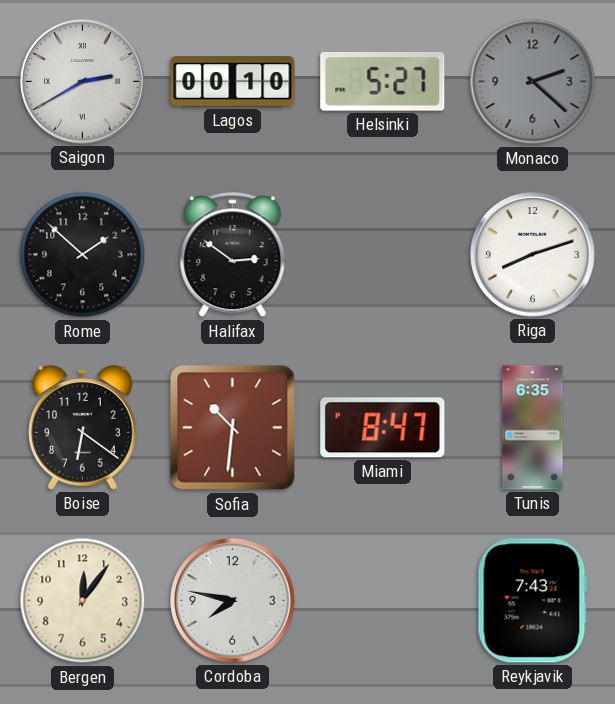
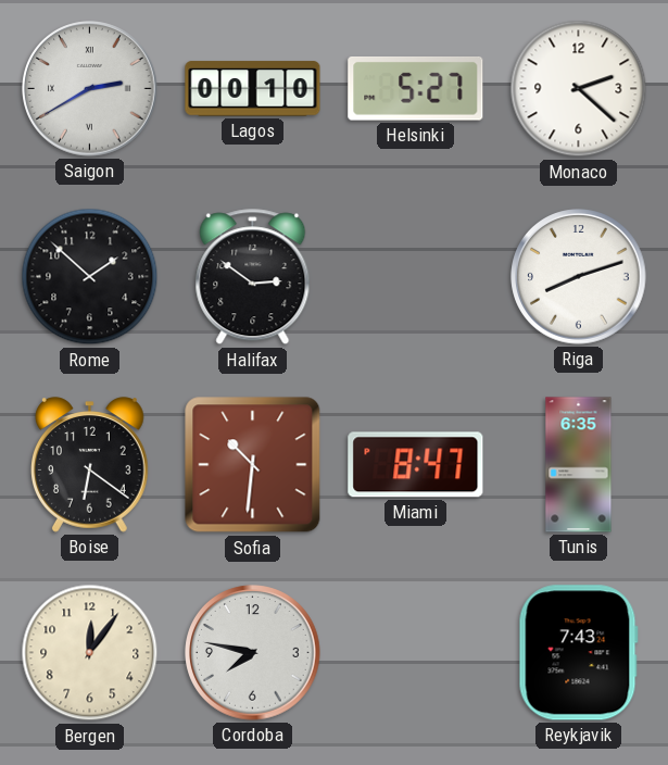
Monaco dial: grey -> white
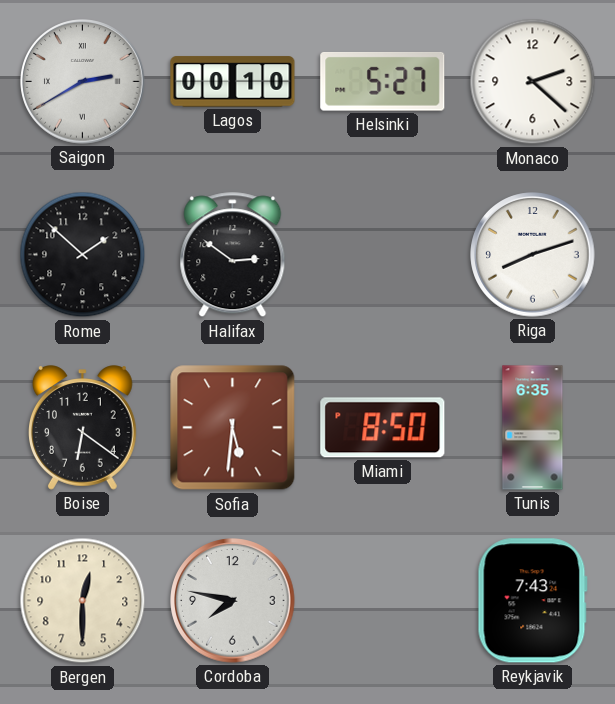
Sofia: 10:31 -> 5:31
Miami: 8:47 -> 8:50
Bergen: 12:06 -> 12:30
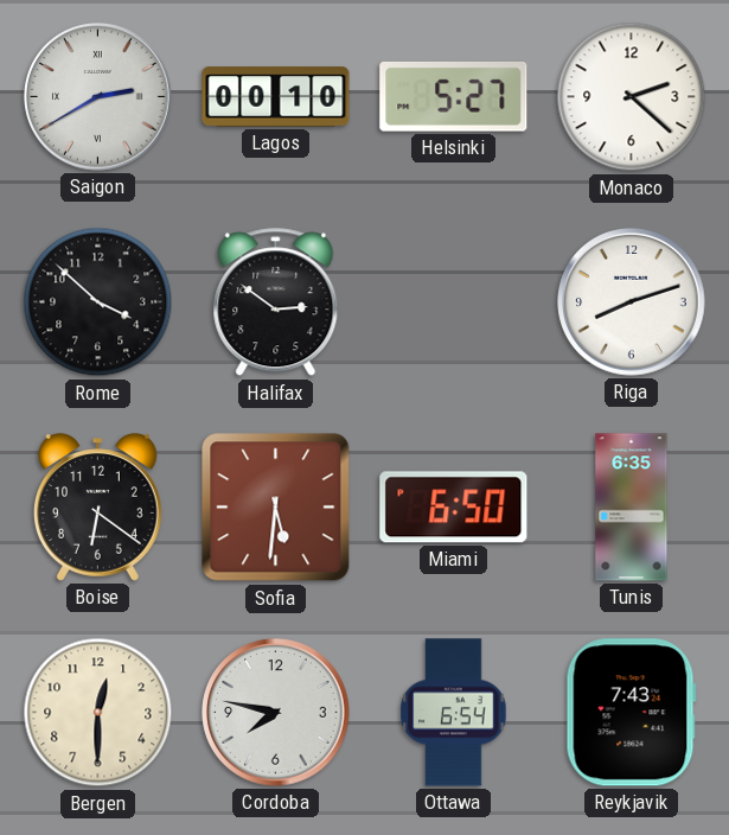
Rome: 1:52 -> 3:52
Miami: 8:50 -> 6:50
Ottawa: none -> 6:54
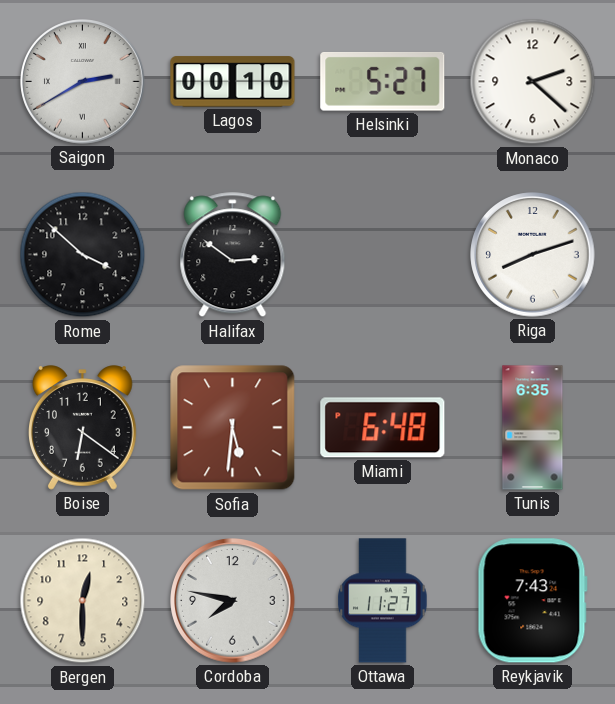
Miami: 6:50 -> 6:48
Ottawa: 6:54 -> 11:27
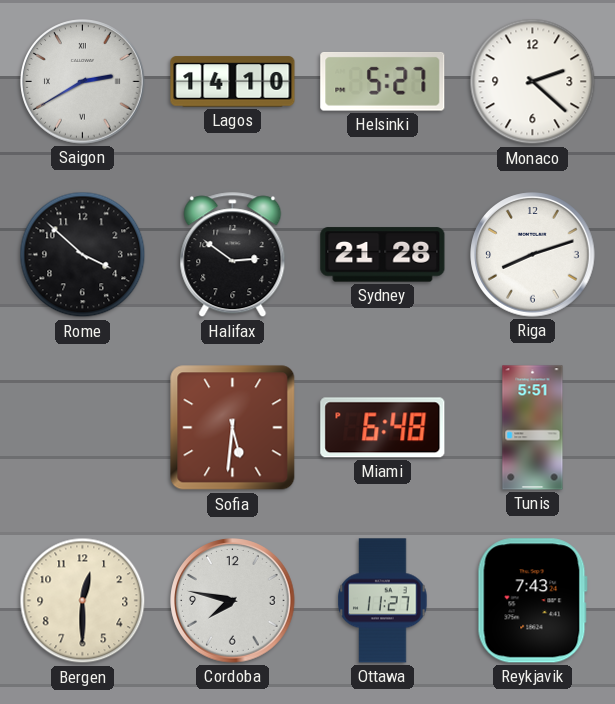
Lagos: 00:10 -> 14:10
Sydney: none -> 21:28
Boise: 6:21 -> none
Tunis: 6:35 -> 5:51
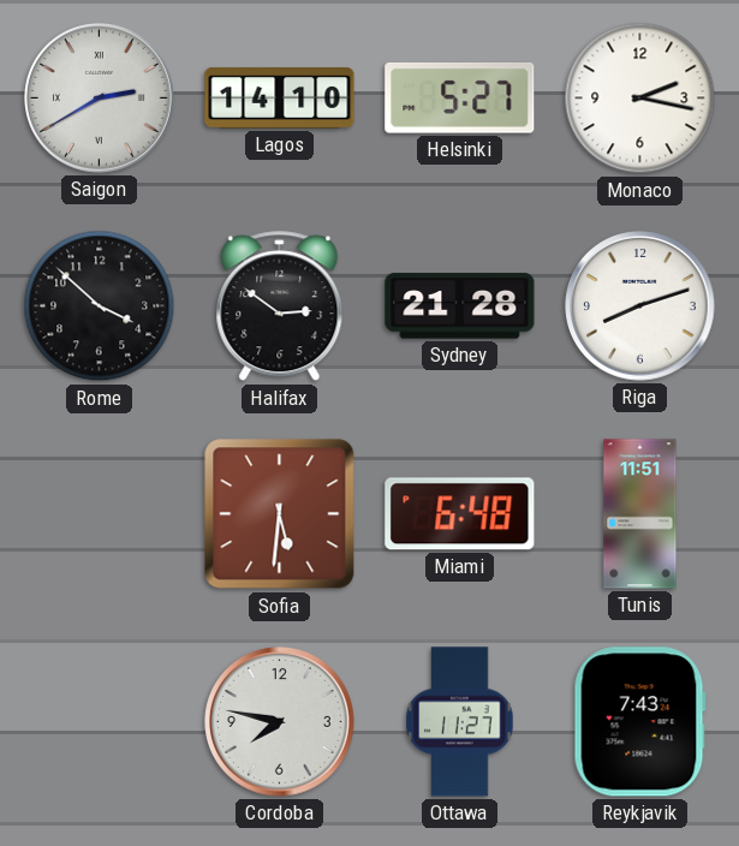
Monaco: 2:22 -> 2:17
Tunis: 5:51 -> 11:51
Bergen: 12:30 -> none
